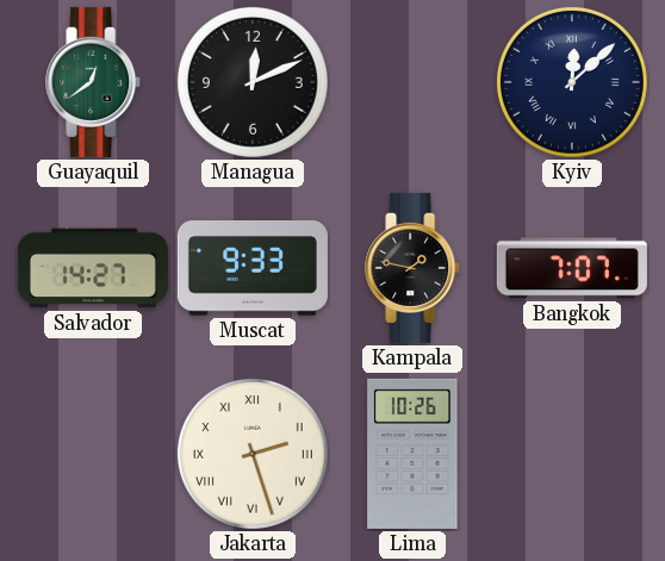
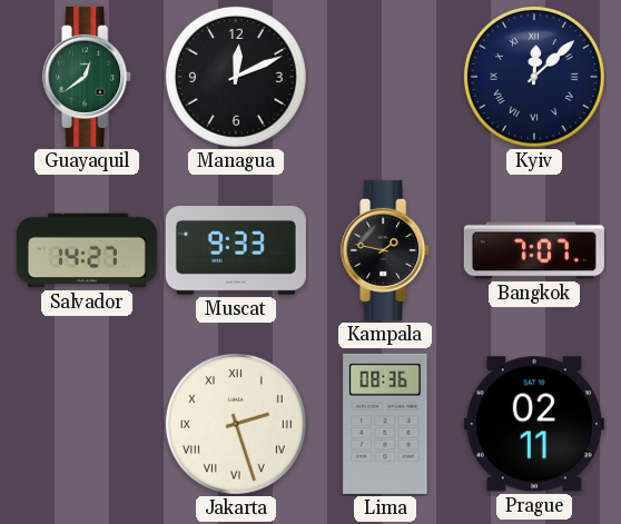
Lima: 10:26 -> 08:36
Prague: none -> 02:11
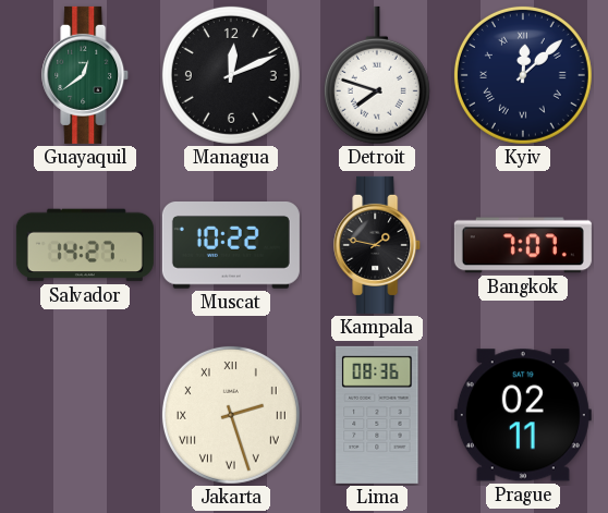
Detroit: none -> 7:48
Muscat: 9:33 -> 10:22
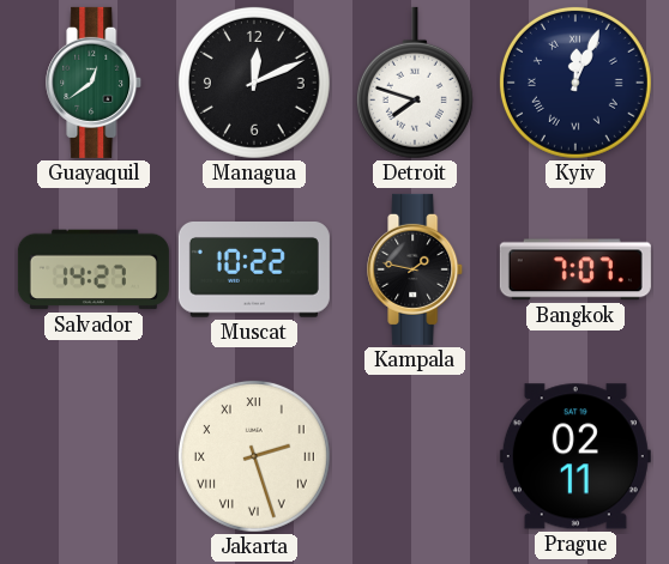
Kyiv: 12:08 -> 12:04
Lima: 08:36 -> none
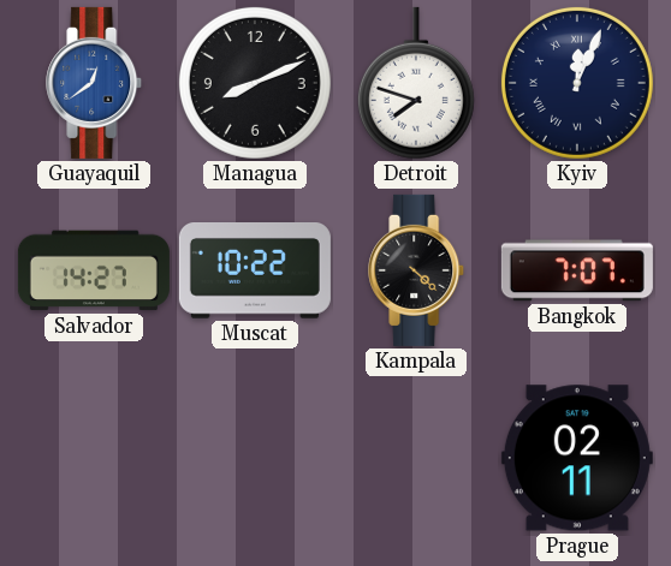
Guayaquil dial: green -> blue
Managua: 12:11 -> 8:11
Kampala: 1:47 -> 4:22
Jakarta: 2:27 -> none
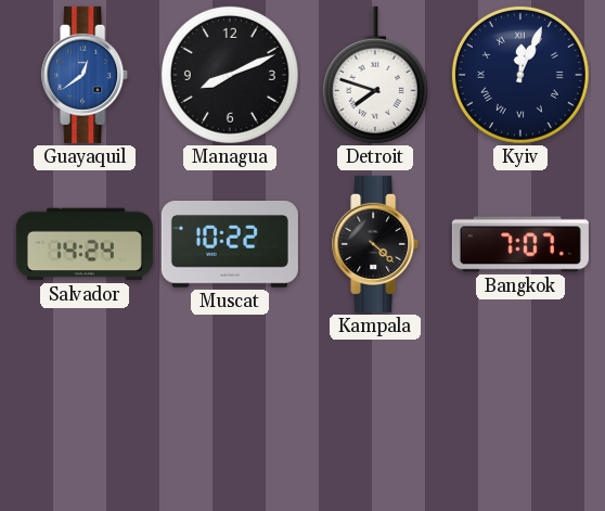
Salvador: 14:27 -> 14:24
Prague: 02:11 -> none
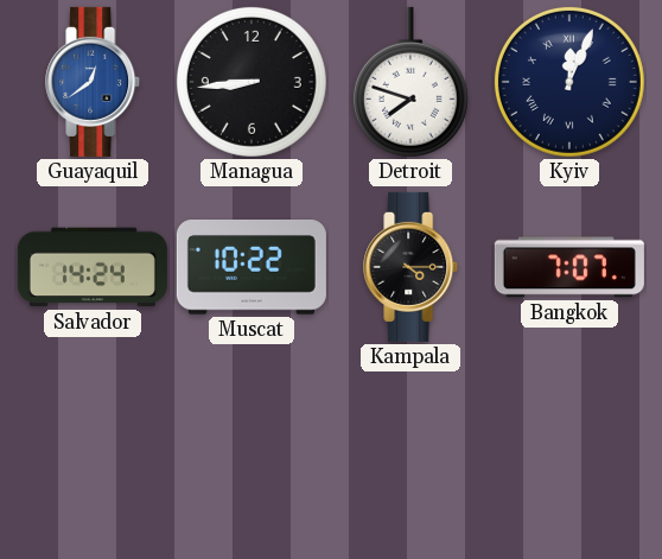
Managua: 8:11 -> 8:44
Kampala: 4:22 -> 4:15
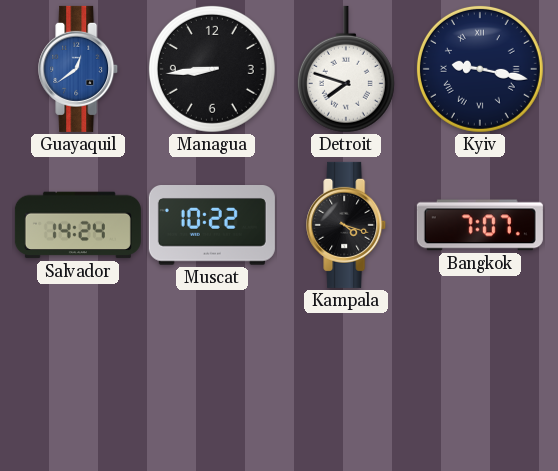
Kyiv: 12:04 -> 9:17
Kampala: 4:15 -> 4:18
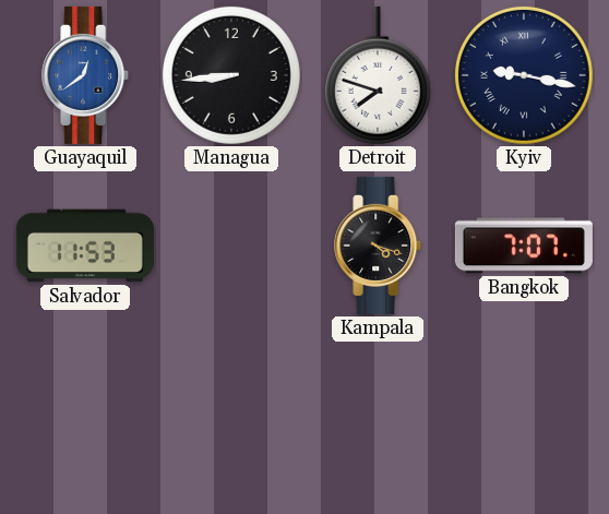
Salvador: 14:24 -> 11:53
Muscat: 10:22 -> none
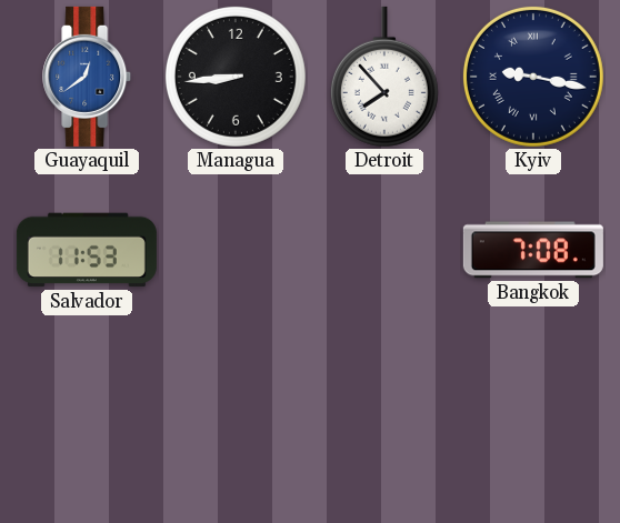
Detroit: 7:48 -> 7:53
Kampala: 4:18 -> none
Bangkok: 7:07 -> 7:08
